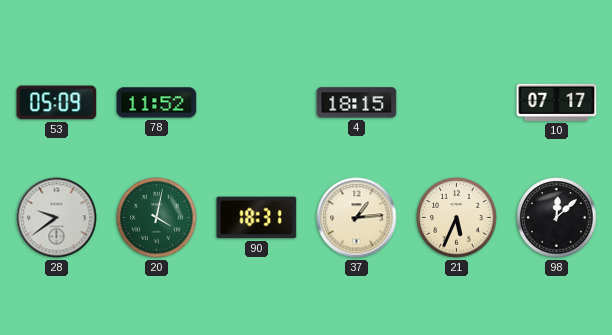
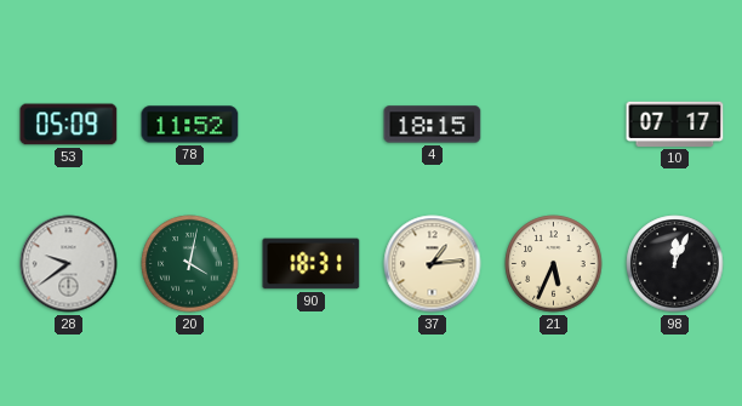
98: 12:08 -> 12:04
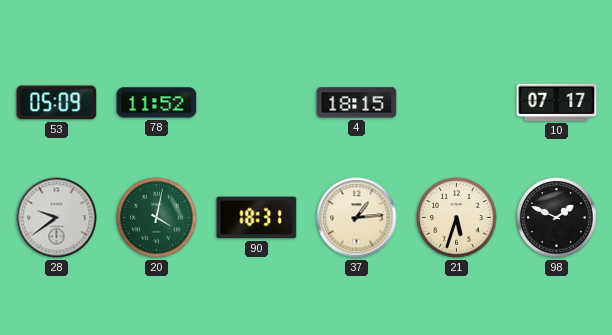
21: 5:34 -> 5:33
98: 12:04 -> 1:49
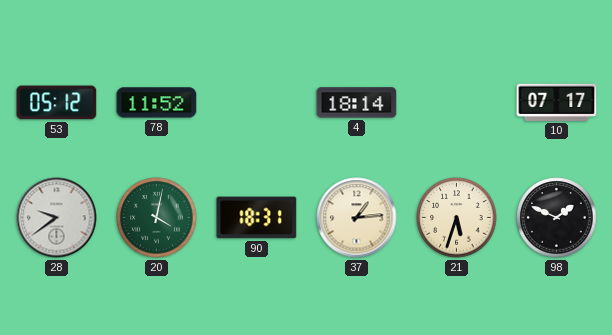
53: 05:09 -> 05:12
4: 18:15 -> 18:14
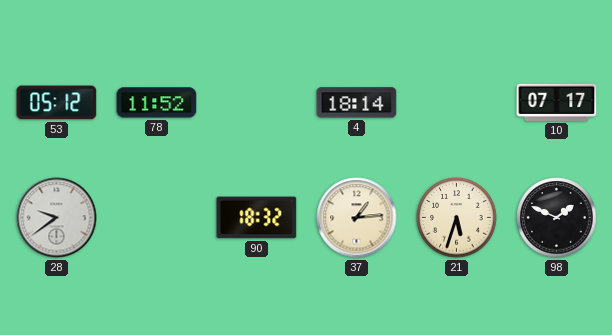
20: 4:02 -> none
90: 18:31 -> 18:32
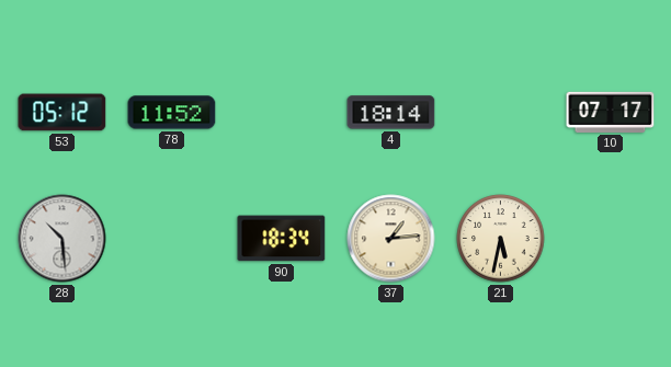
28: 9:39 -> 10:29
90: 18:32 -> 18:34
21: 5:33 -> 5:32
98: 1:49 -> none
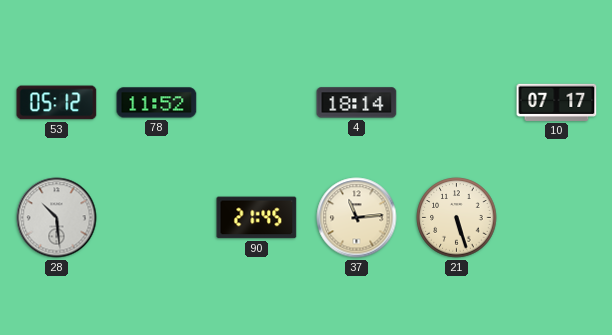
90: 18:34 -> 21:45
37: 1:14 -> 11:14
21: 5:32 -> 5:27
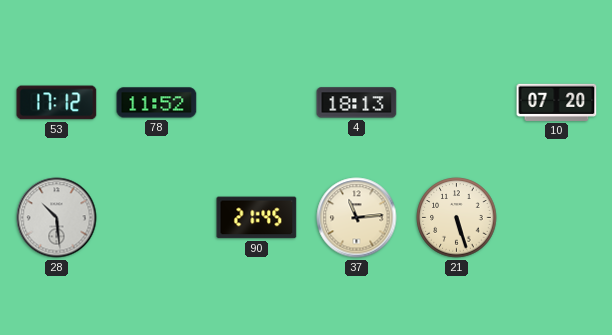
53: 05:12 -> 17:12
4: 18:14 -> 18:13
10: 07:17 -> 07:20
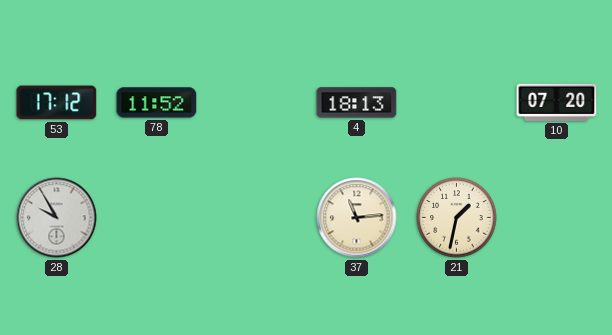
28: 10:29 -> 9:55
90: 21:45 -> none
21: 5:27 -> 1:32
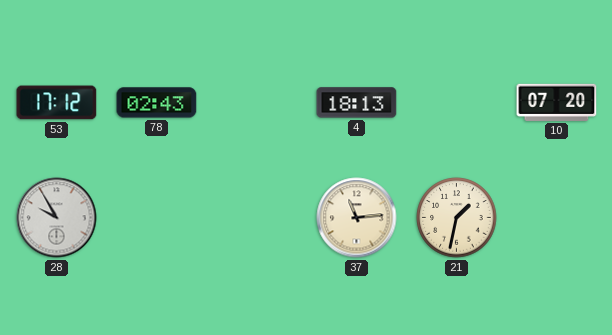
78: 11:52 -> 02:43
